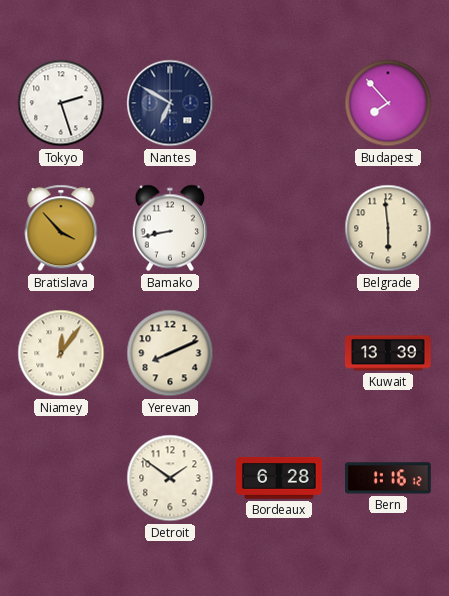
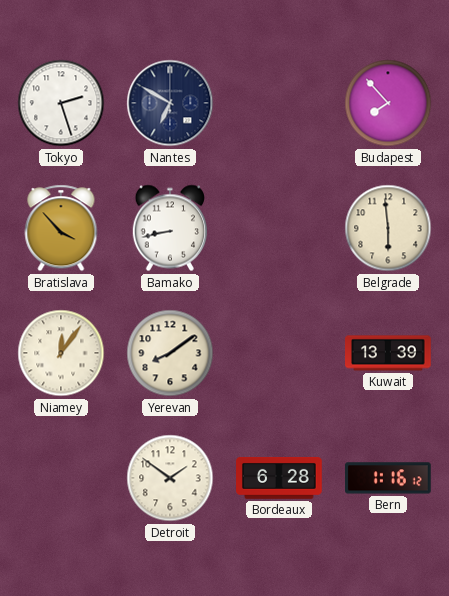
Yerevan: 8:11 -> 8:09
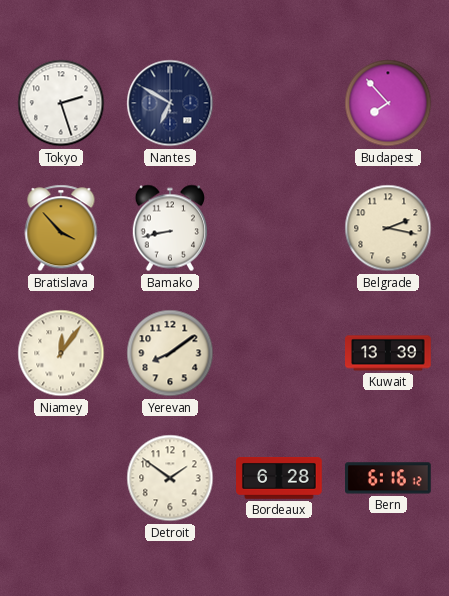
Belgrade: 5:59 -> 2:17
Bern: 1:16 -> 6:16
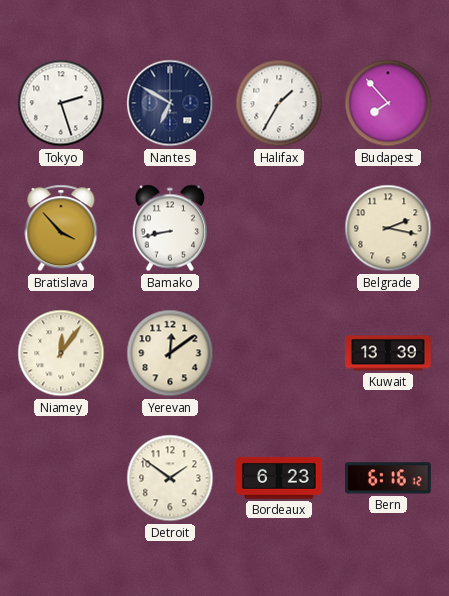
Halifax: none -> 1:35
Yerevan: 8:09 -> 12:09
Bordeaux: 6:28 -> 6:23
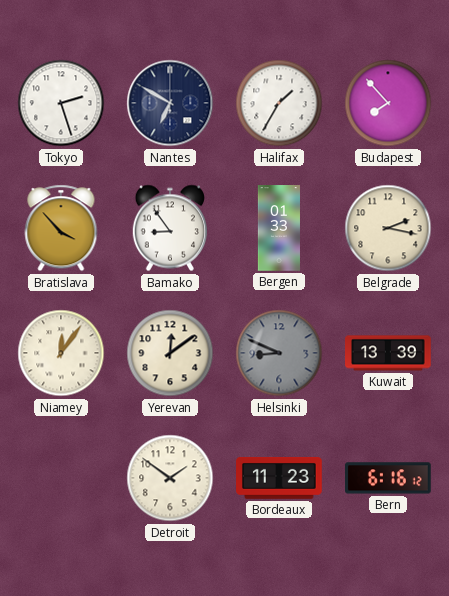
Bamako: 8:43 -> 8:54
Bergen: none -> 01:33
Helsinki: none -> 8:49
Bordeaux: 6:23 -> 11:23
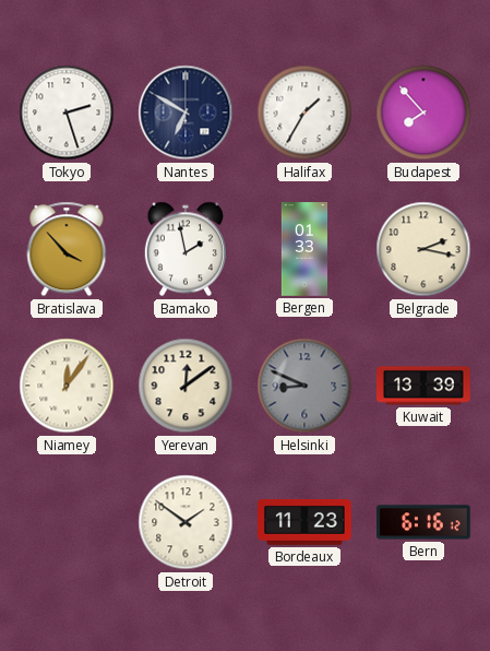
Bamako: 8:54 -> 1:58
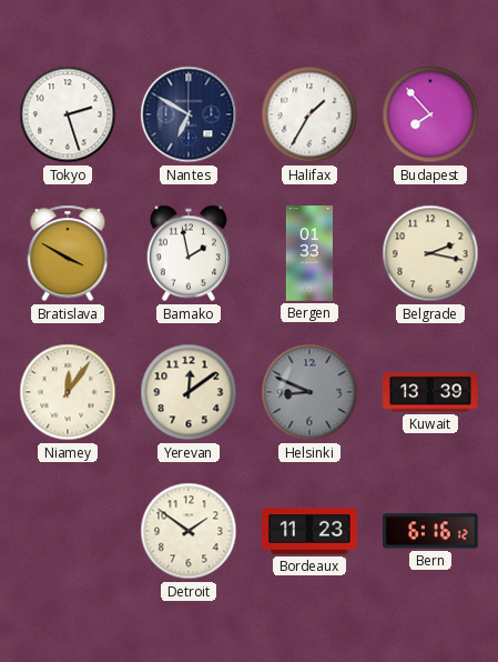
Bratislava: 3:53 -> 3:50
